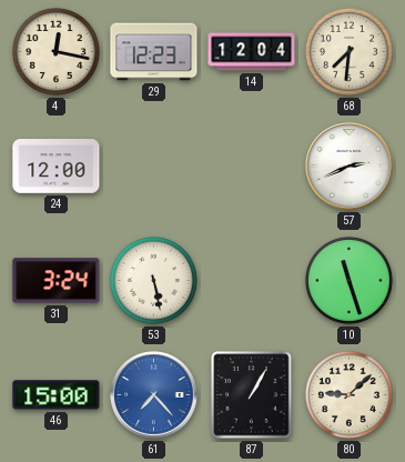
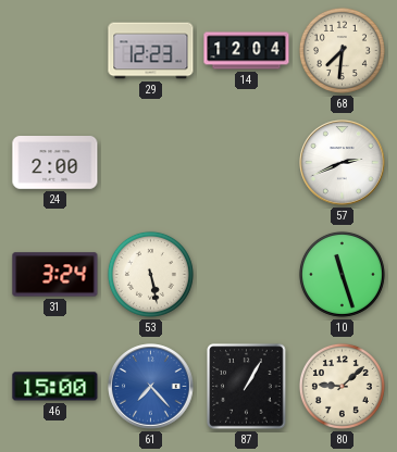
4: 12:17 -> none
24: 12:00 -> 2:00
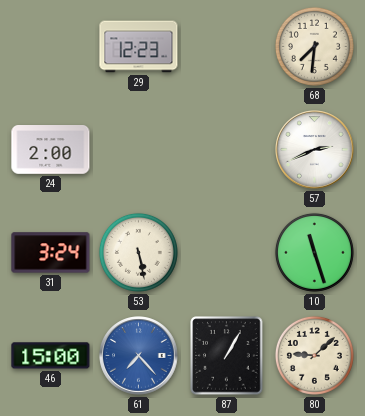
14: 12:04 -> none
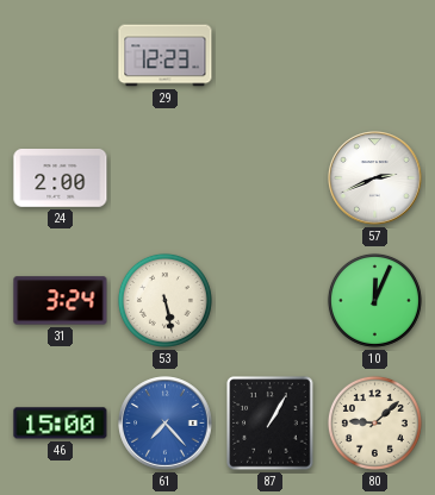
68: 7:31 -> none
10: 11:27 -> 12:04
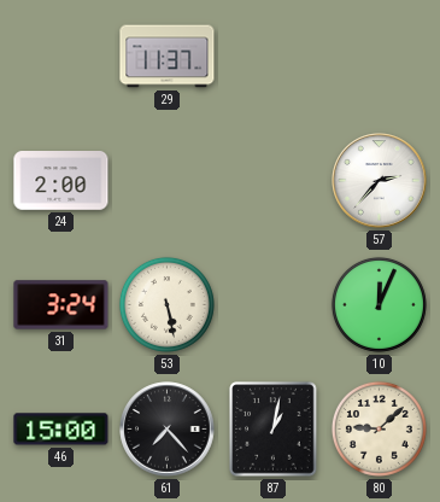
29: 12:23 -> 11:37
57: 2:41 -> 2:37
61 dial: blue -> black
87: 1:05 -> 1:02
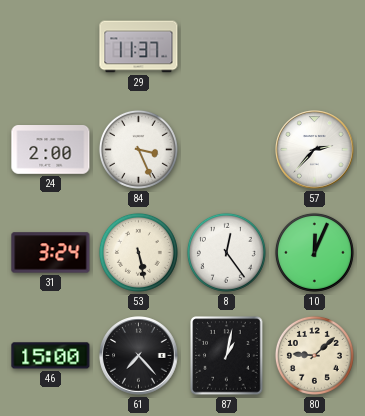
84: none -> 3:26
8: none -> 12:24
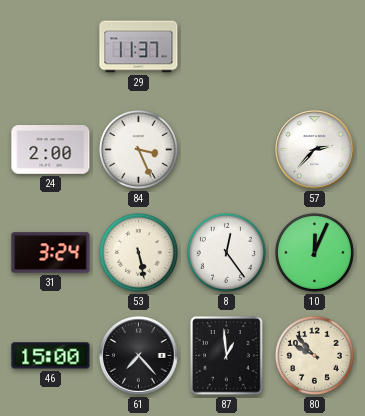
87: 1:02 -> 12:59
80: 9:08 -> 9:53
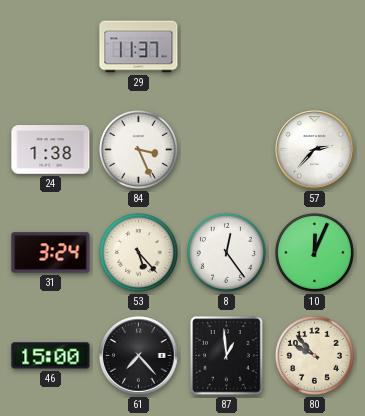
24: 2:00 -> 1:38
53: 5:28 -> 5:23
